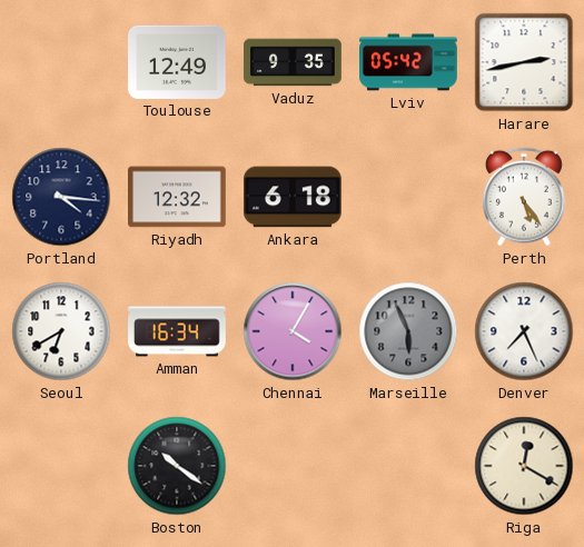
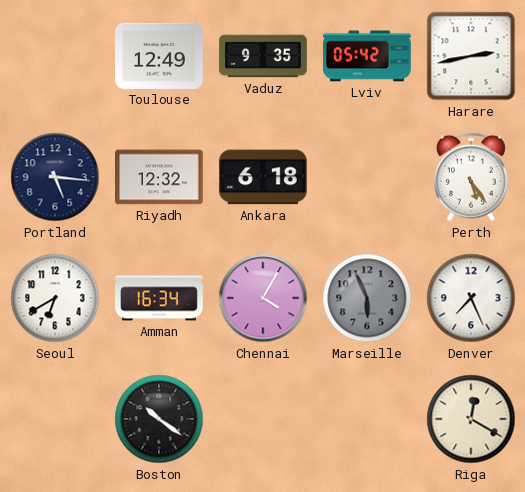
Portland: 4:16 -> 5:16
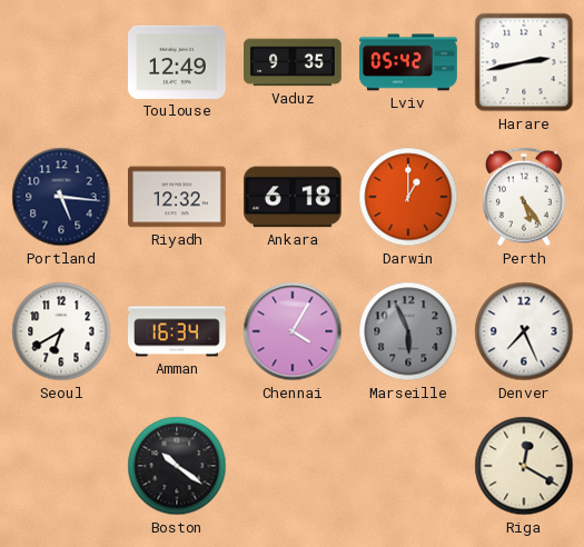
Darwin: none -> 1:00
